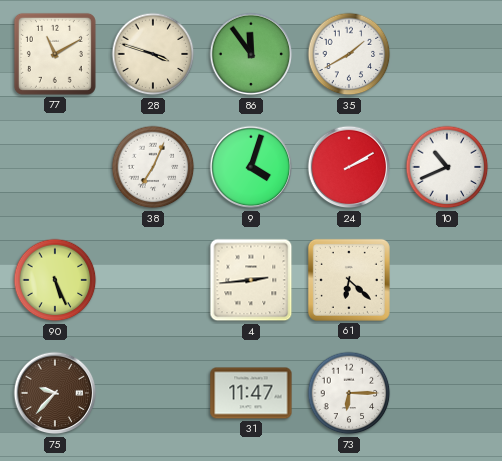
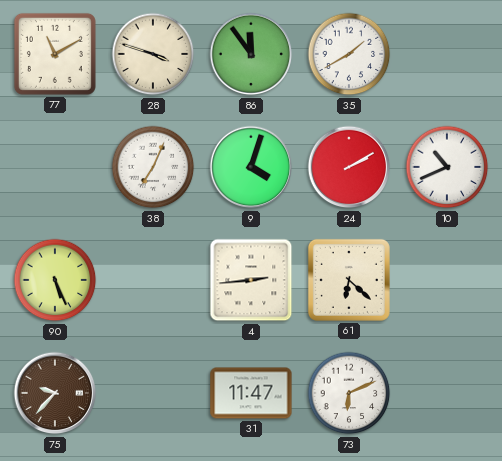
73: 6:15 -> 6:11
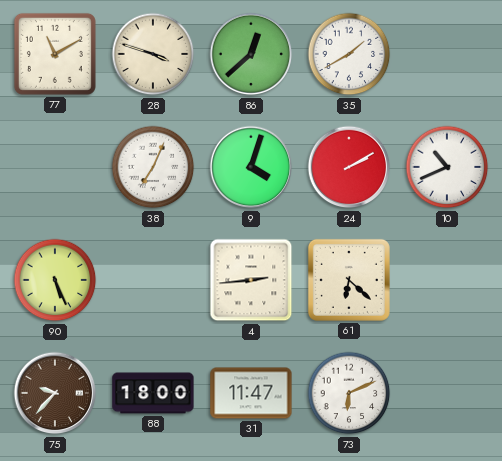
86: 11:54 -> 12:38
88: none -> 18:00
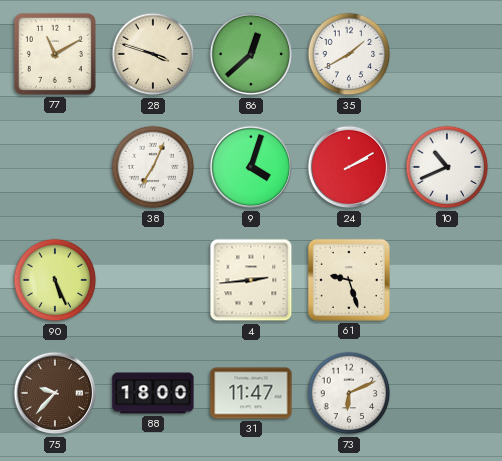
61: 6:22 -> 9:27
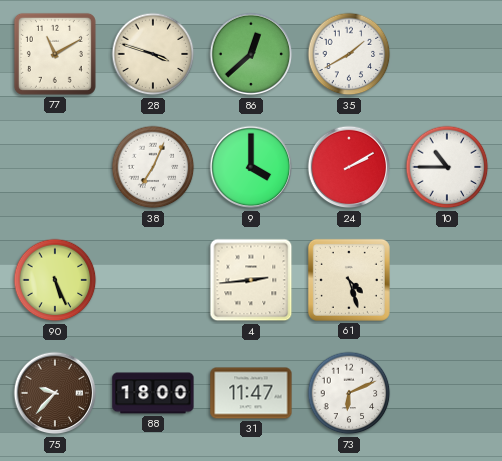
9: 4:03 -> 4:00
10: 10:41 -> 10:45
61: 9:27 -> 4:27
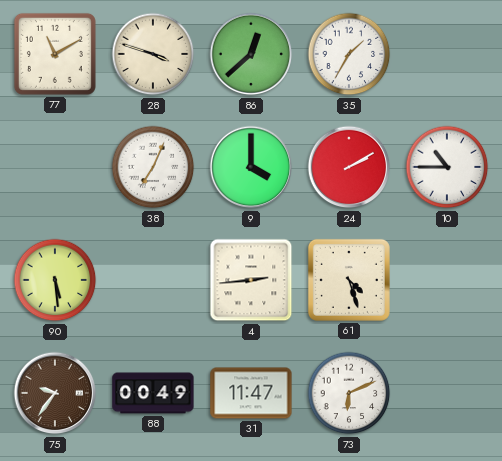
35: 1:40 -> 1:35
90: 5:26 -> 5:29
75: 9:37 -> 9:36
88: 18:00 -> 00:49
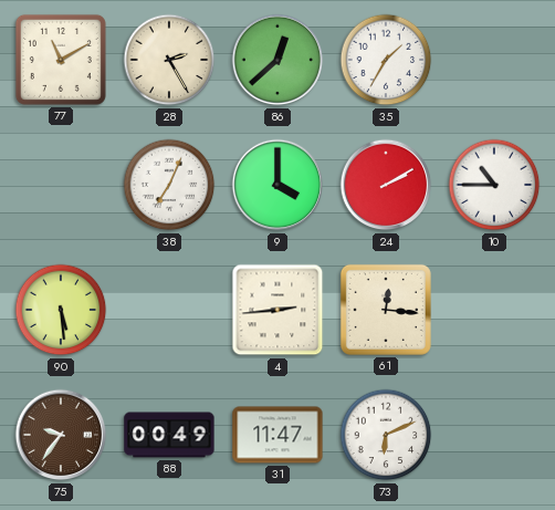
28: 3:48 -> 2:25
61: 4:27 -> 12:16
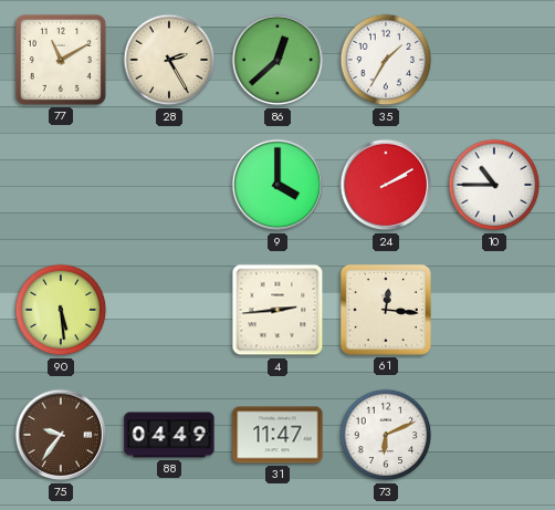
38: 7:04 -> none
88: 00:49 -> 04:49
